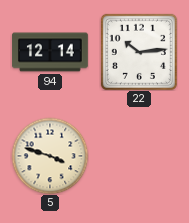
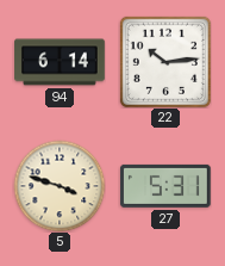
94: 12:14 -> 6:14
27: none -> 5:31
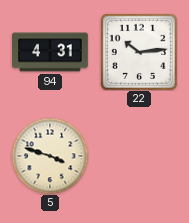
94: 6:14 -> 4:31
27: 5:31 -> none
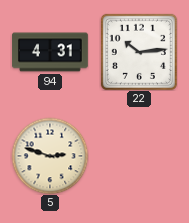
5: 3:48 -> 2:48
